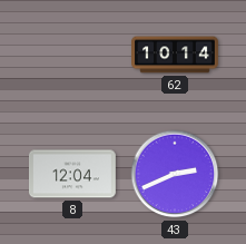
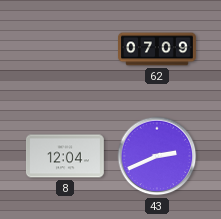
62: 10:14 -> 07:09
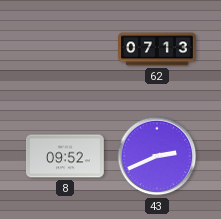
62: 07:09 -> 07:13
8: 12:04 -> 09:52
